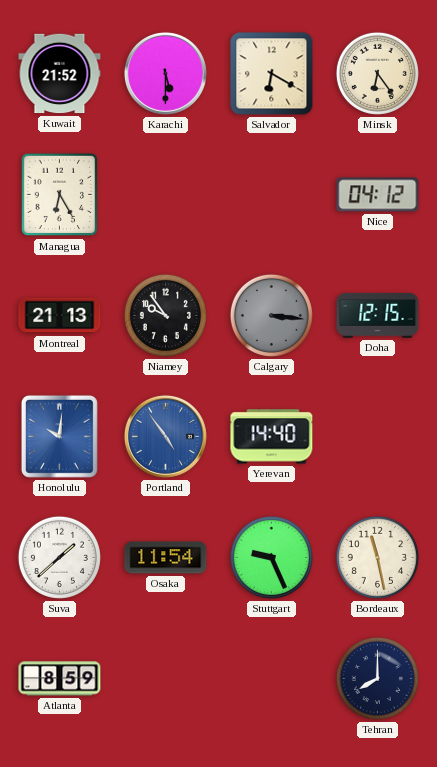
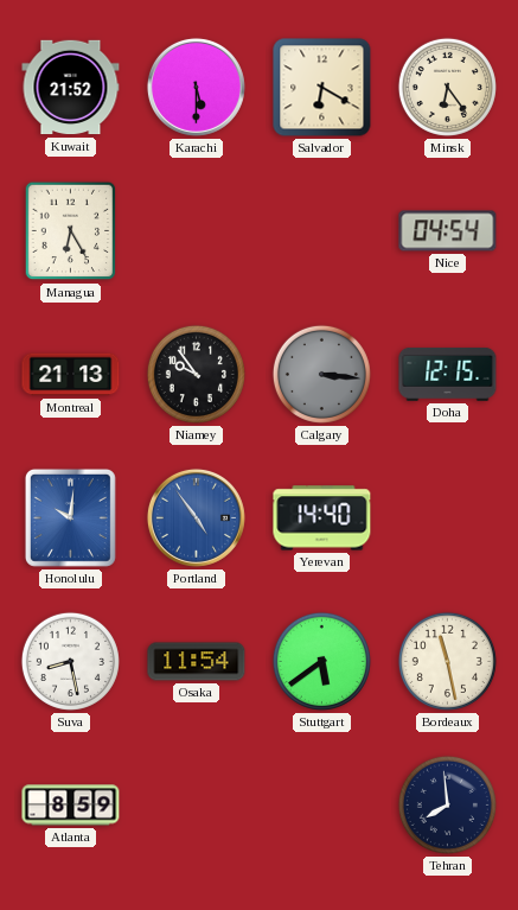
Nice: 04:12 -> 04:54
Suva: 1:38 -> 8:28
Stuttgart: 9:26 -> 5:39
Tehran: 8:00 -> 7:59
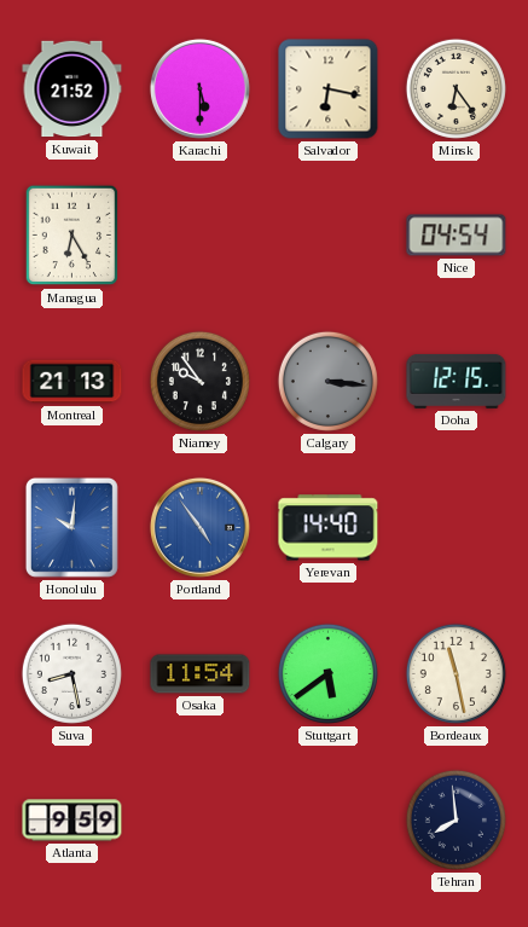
Salvador: 6:20 -> 6:17
Atlanta: 8:59 -> 9:59
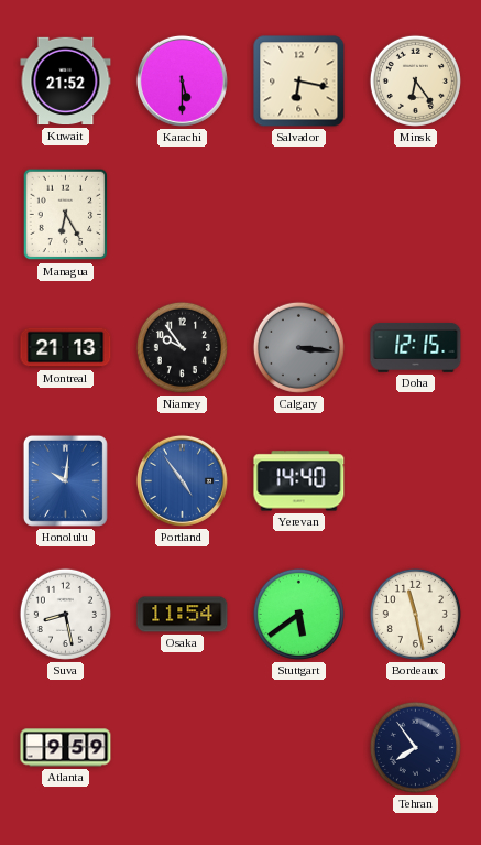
Nice: 04:54 -> none
Tehran: 7:59 -> 7:54
